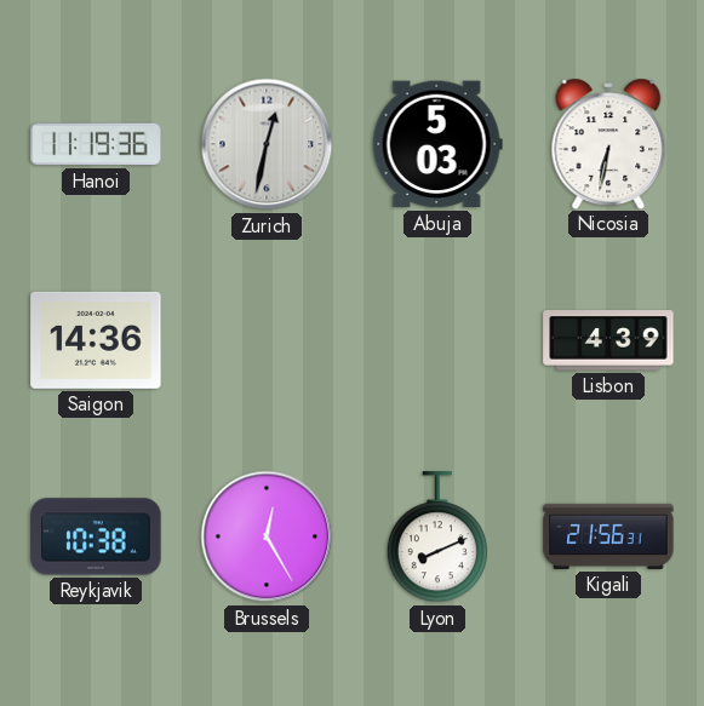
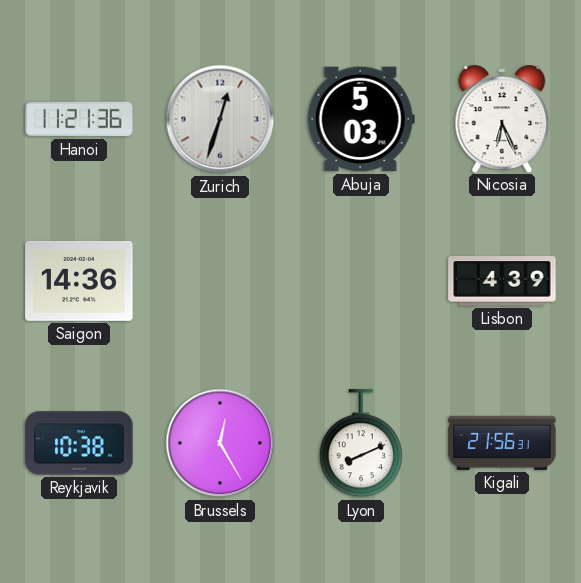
Hanoi: 11:19 -> 11:21
Zurich: 12:32 -> 12:33
Nicosia: 6:32 -> 6:26
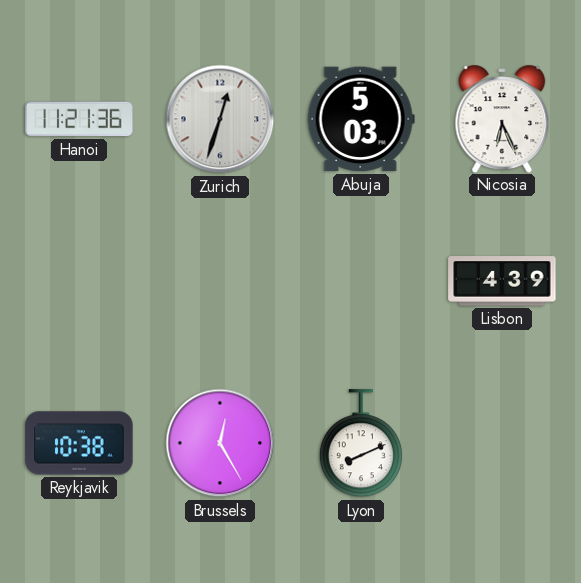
Saigon: 14:36 -> none
Kigali: 21:56 -> none
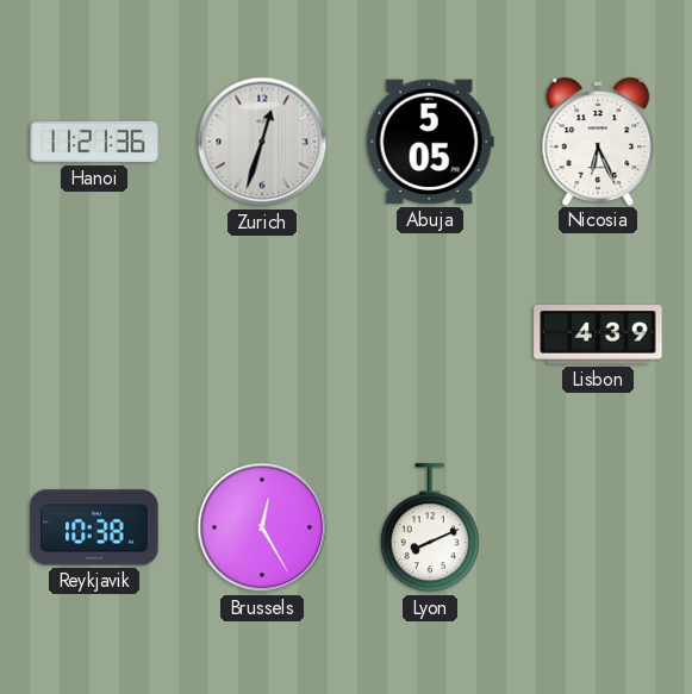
Abuja: 5:03 -> 5:05
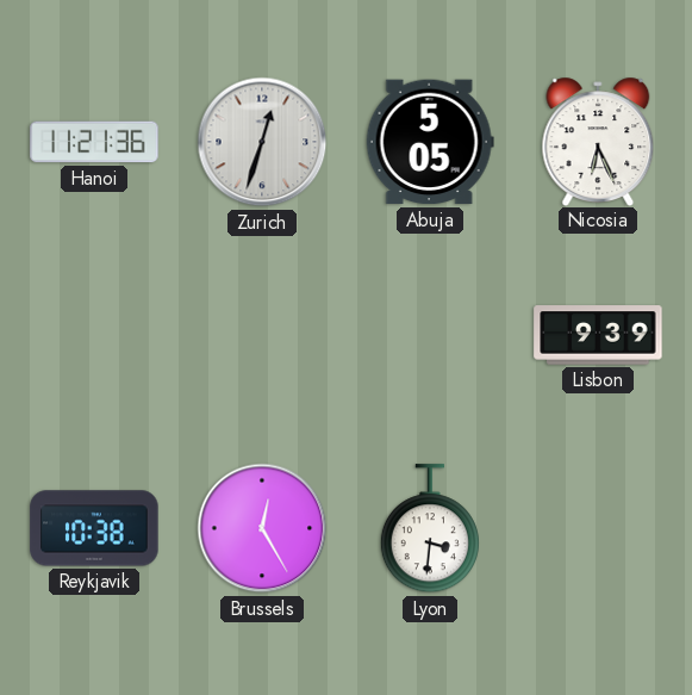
Lisbon: 4:39 -> 9:39
Lyon: 8:11 -> 3:31
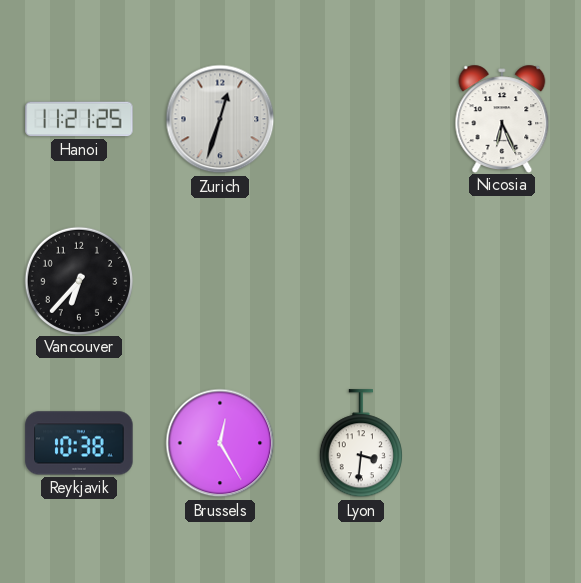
Hanoi: 11:21:36 -> 11:21:25
Abuja: 5:05 -> none
Vancouver: none -> 6:37
Lisbon: 9:39 -> none
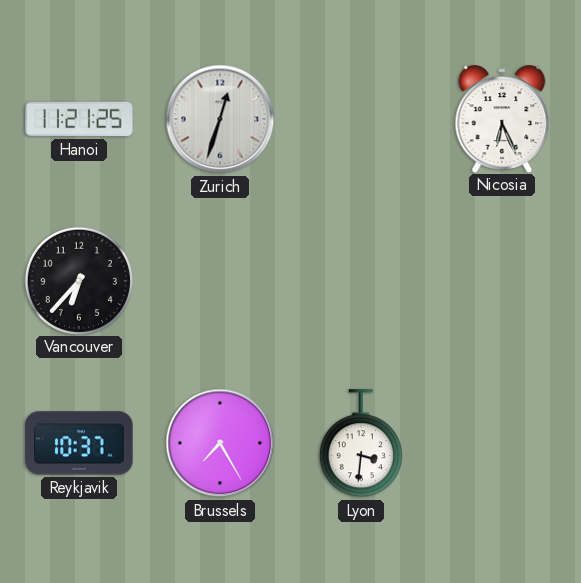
Reykjavik: 10:38 -> 10:37
Brussels: 12:25 -> 7:25
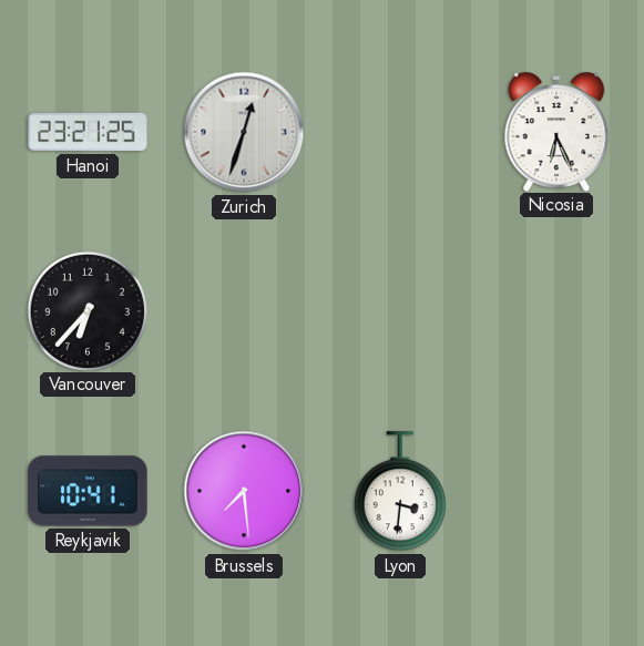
Hanoi: 11:21 -> 23:21
Reykjavik: 10:37 -> 10:41
Brussels: 7:25 -> 7:29
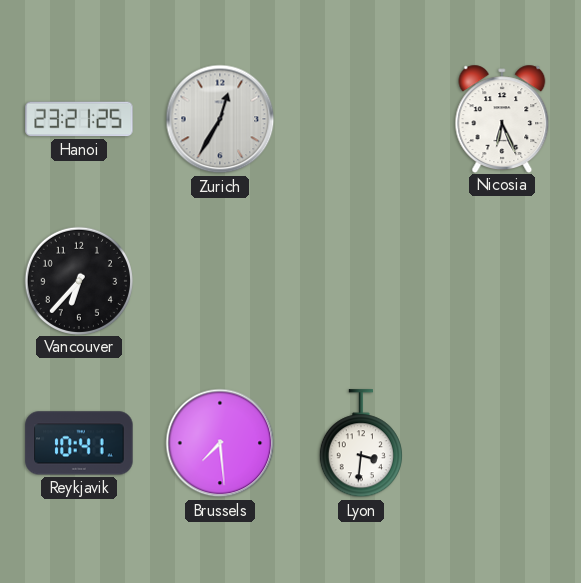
Zurich: 12:33 -> 12:35
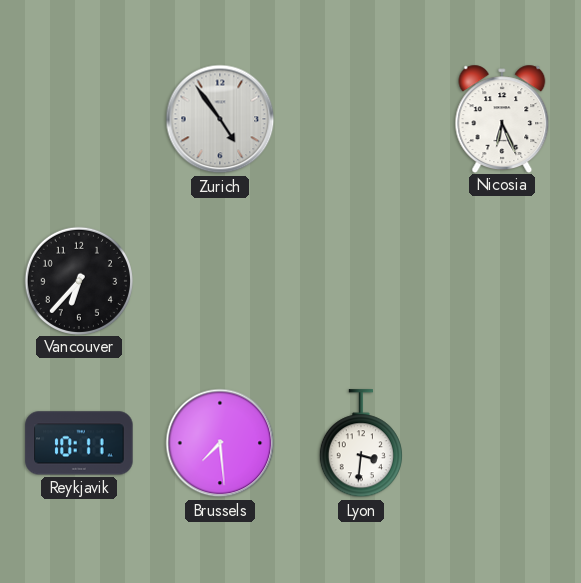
Hanoi: 23:21 -> none
Zurich: 12:35 -> 4:54
Reykjavik: 10:41 -> 10:11
